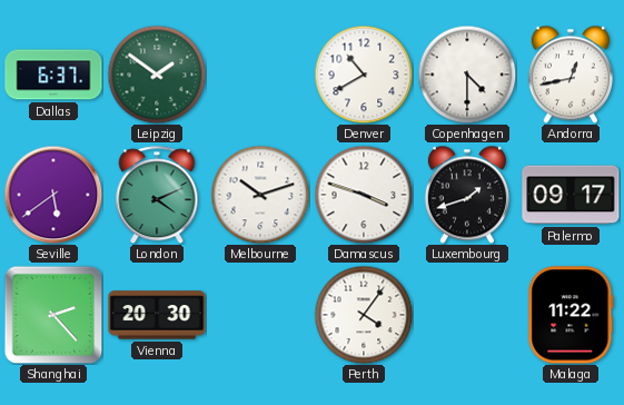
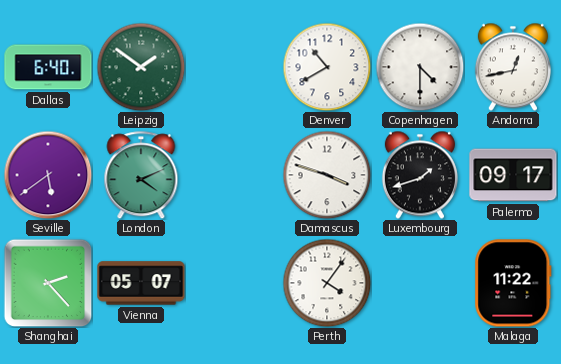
Dallas: 6:37 -> 6:40
Melbourne: 10:12 -> none
Vienna: 20:30 -> 05:07
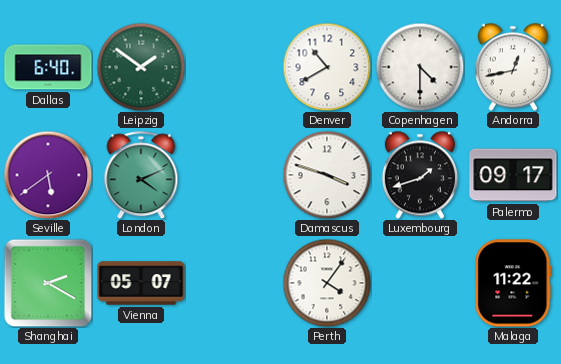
Shanghai: 2:23 -> 2:20
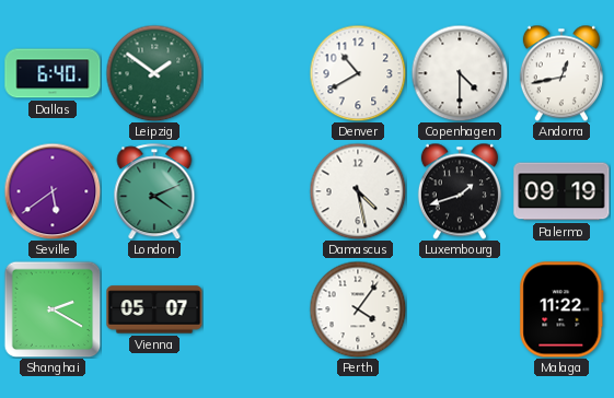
Damascus: 3:48 -> 4:28
Palermo: 09:17 -> 09:19
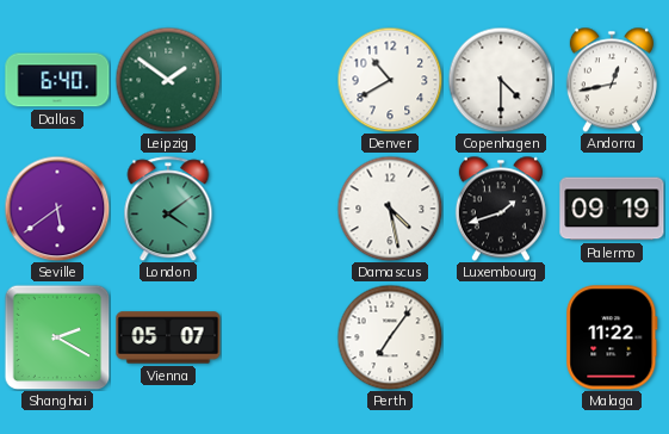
London: 4:11 -> 4:09
Perth: 4:06 -> 7:06
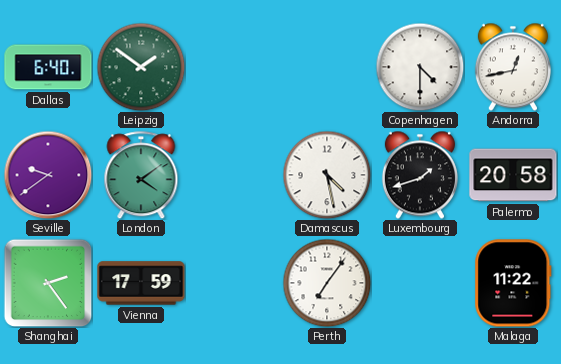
Denver: 10:40 -> none
Seville: 5:39 -> 9:39
Palermo: 09:19 -> 20:58
Shanghai: 2:20 -> 2:24
Vienna: 05:07 -> 17:59
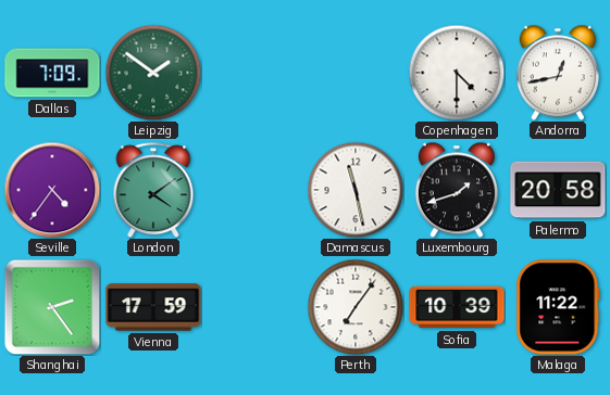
Dallas: 6:40 -> 7:09
Seville: 9:39 -> 4:36
Damascus: 4:28 -> 11:28
Sofia: none -> 10:39
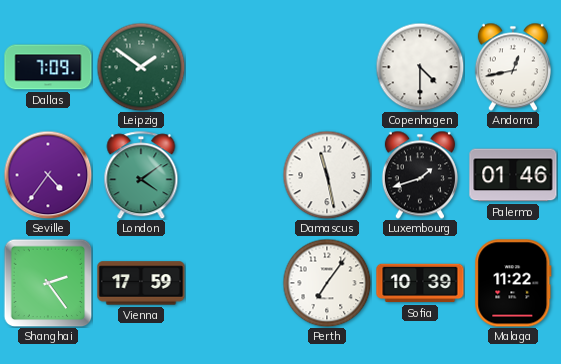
Palermo: 20:58 -> 01:46
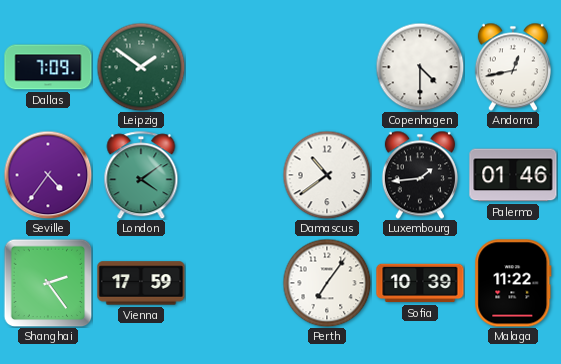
Damascus: 11:28 -> 10:39
Luxembourg: 1:42 -> 1:44
